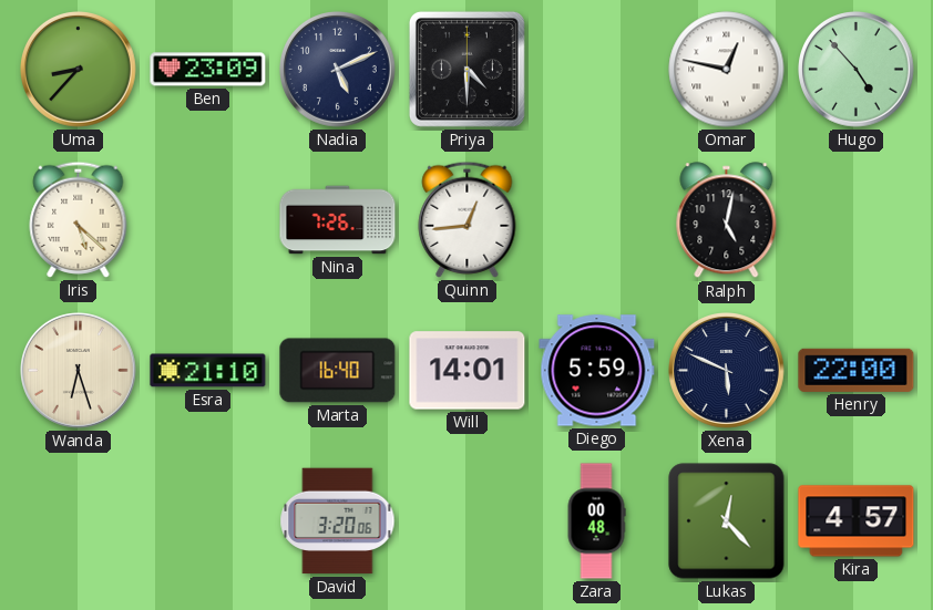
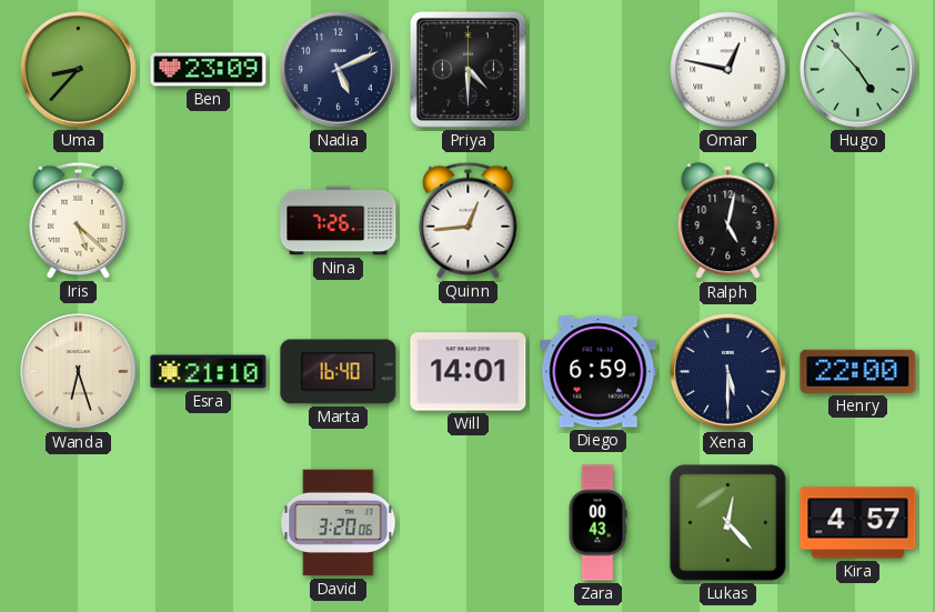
Diego: 5:59 -> 6:59
Xena: 5:49 -> 5:30
Zara: 00:48 -> 00:43
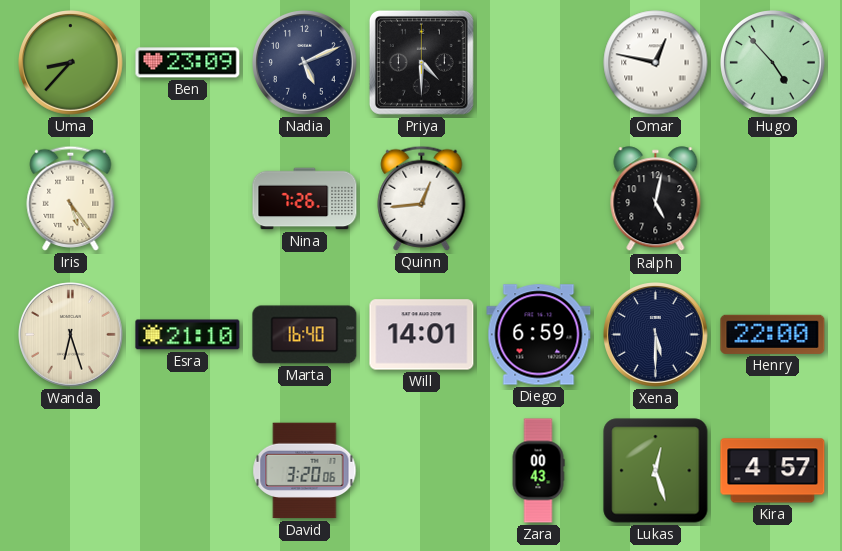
Iris: 5:22 -> 5:24
Lukas: 12:23 -> 12:27
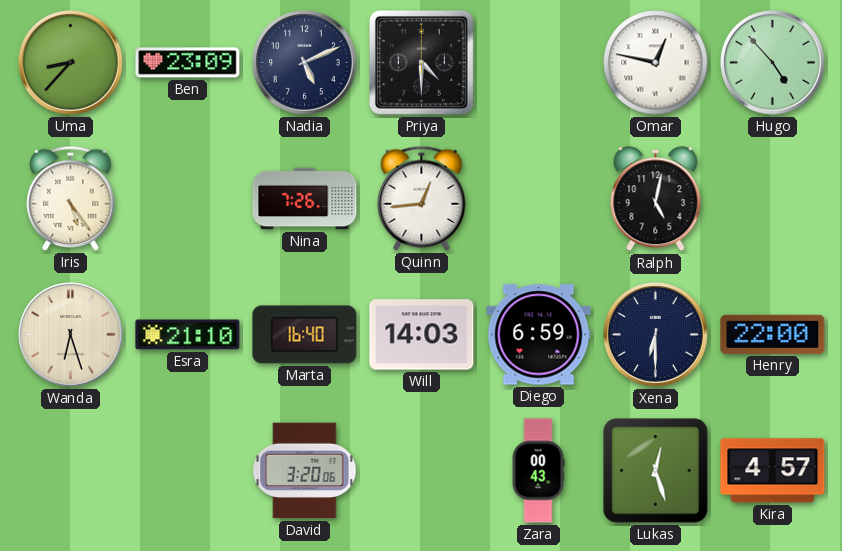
Will: 14:01 -> 14:03
Xena: 5:30 -> 6:30
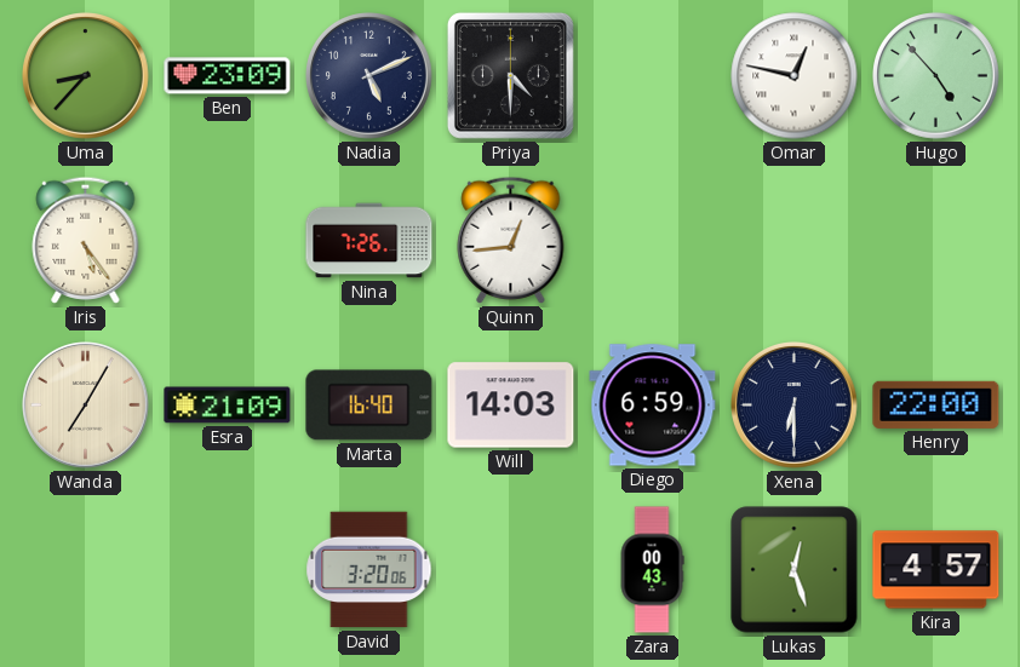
Ralph: 5:02 -> none
Wanda: 6:27 -> 7:05
Esra: 21:10 -> 21:09
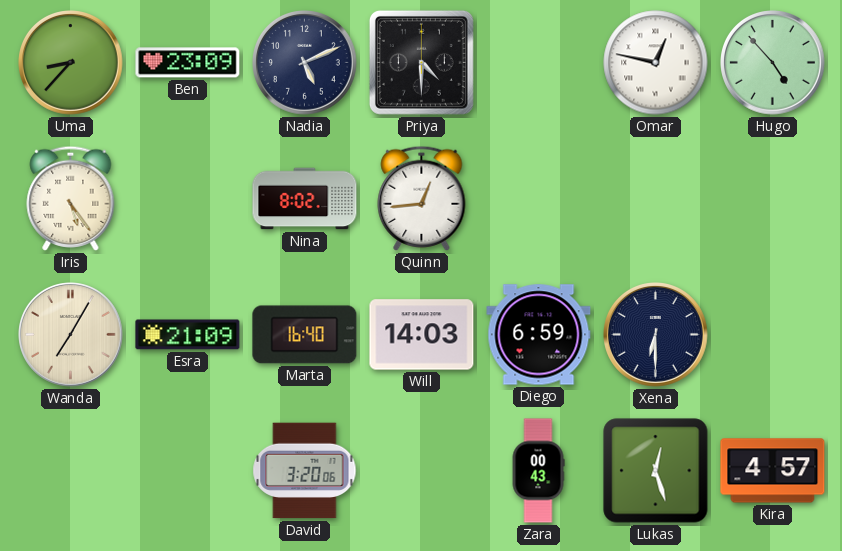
Nina: 7:26 -> 8:02
Henry: 22:00 -> none
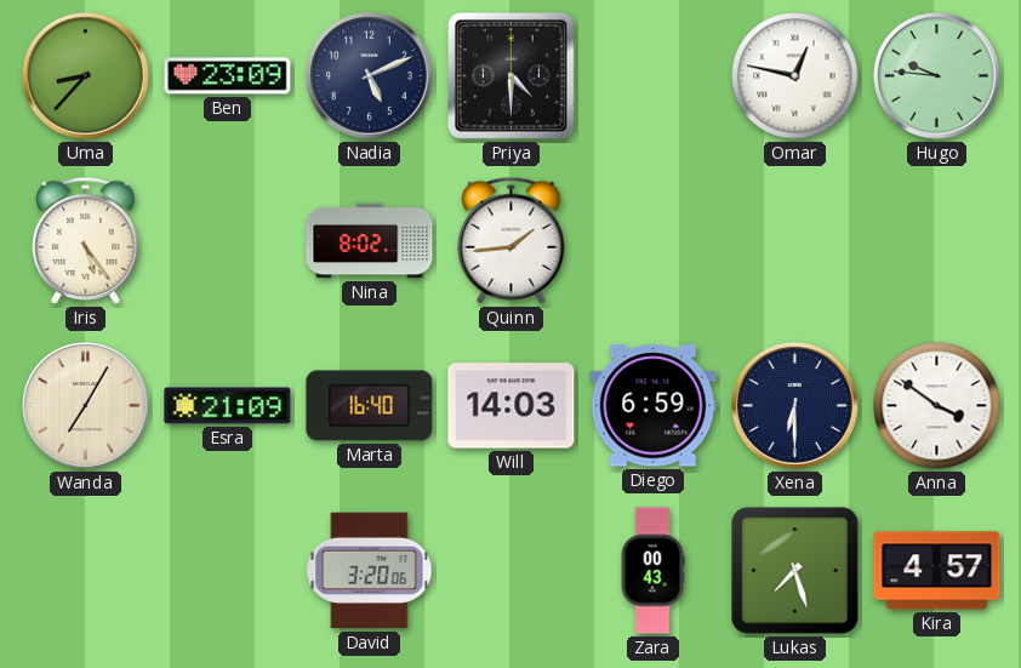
Hugo: 4:53 -> 9:46
Quinn: 12:44 -> 1:44
Anna: none -> 3:51
Lukas: 12:27 -> 7:27
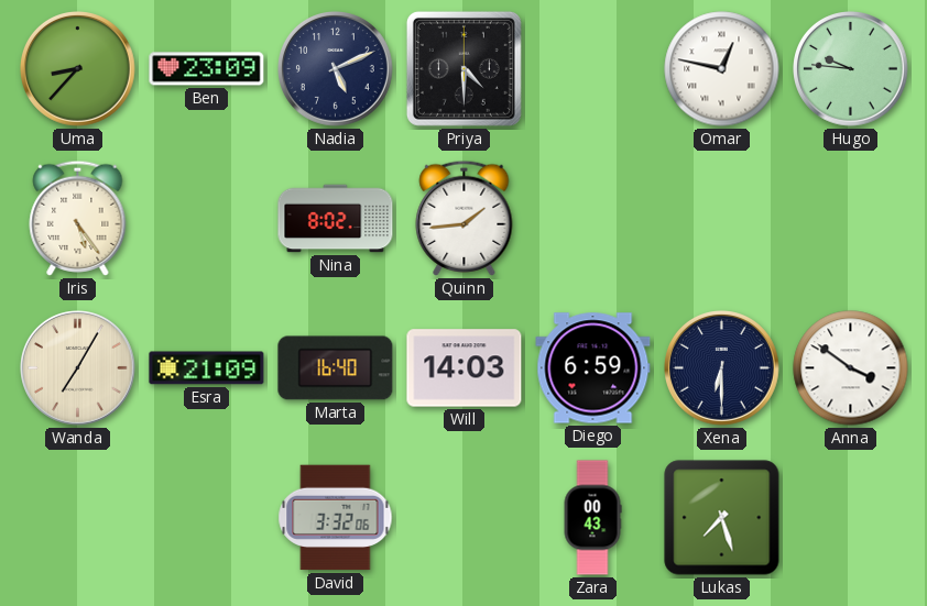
David: 3:20 -> 3:32
Kira: 4:57 -> none
